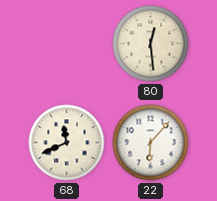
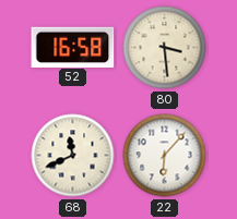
52: none -> 16:58
80: 12:29 -> 3:29
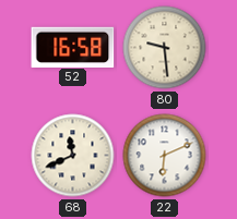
80: 3:29 -> 9:29
22: 6:07 -> 6:11
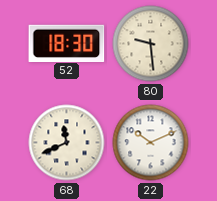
52: 16:58 -> 18:30
22: 6:11 -> 10:11
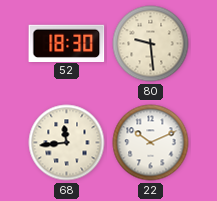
68: 11:41 -> 11:44
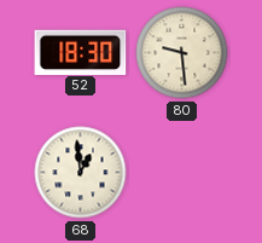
68: 11:44 -> 12:59
22: 10:11 -> none
